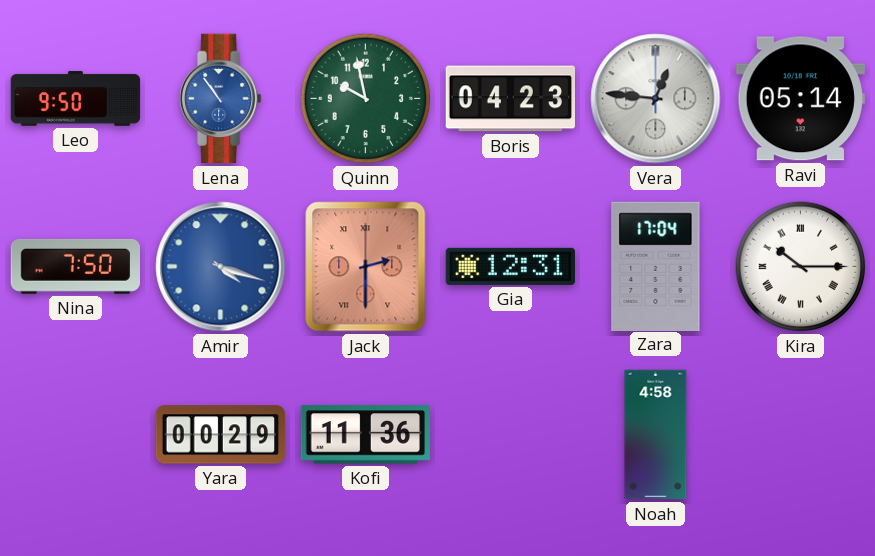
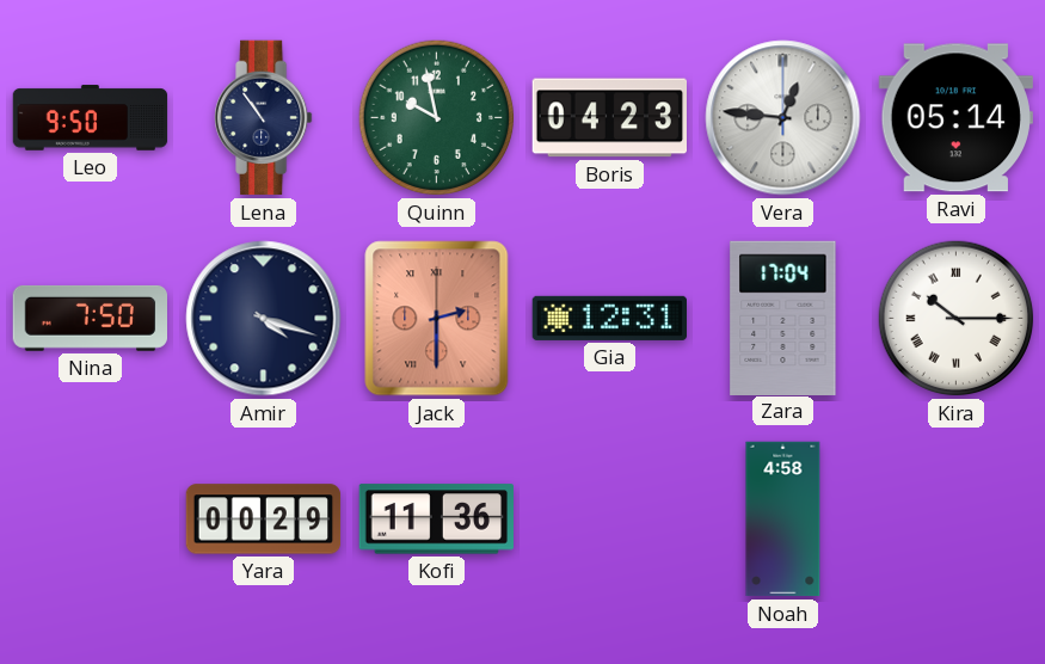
Lena dial: blue -> navy
Amir dial: blue -> navy
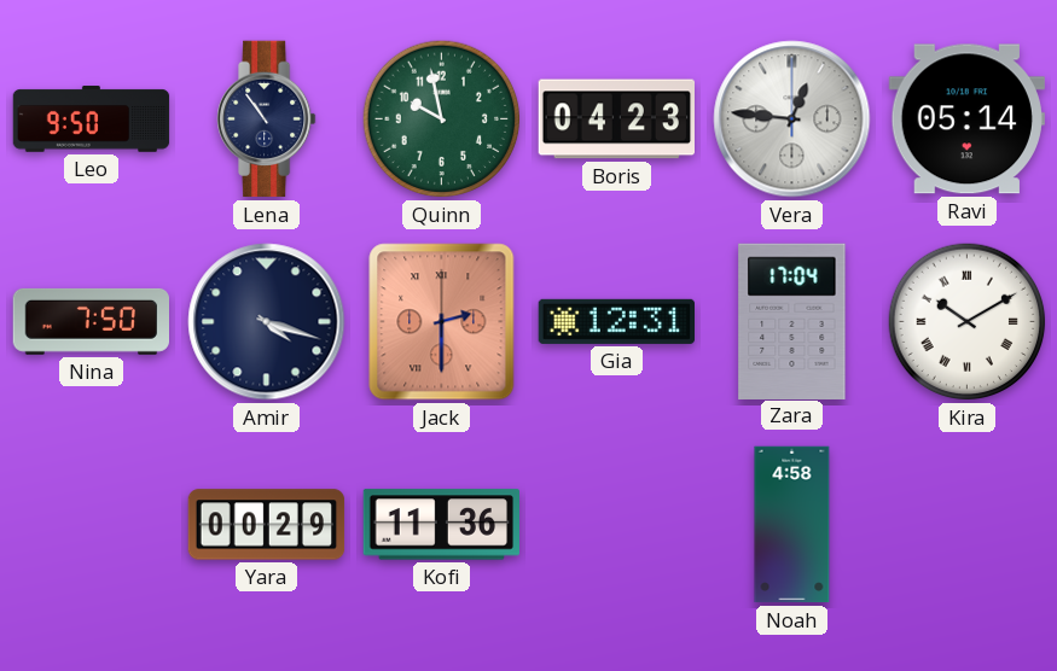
Kira: 10:15 -> 10:10
